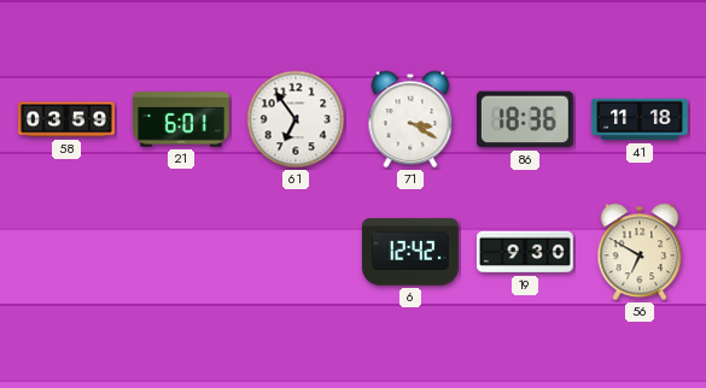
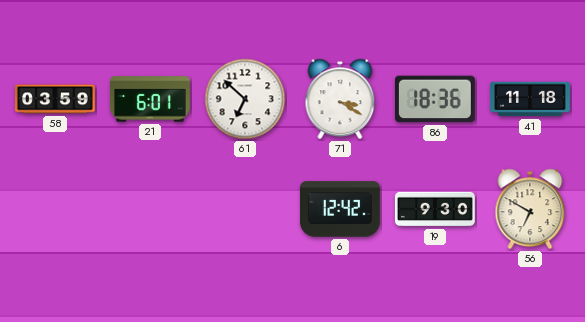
61: 6:54 -> 6:52
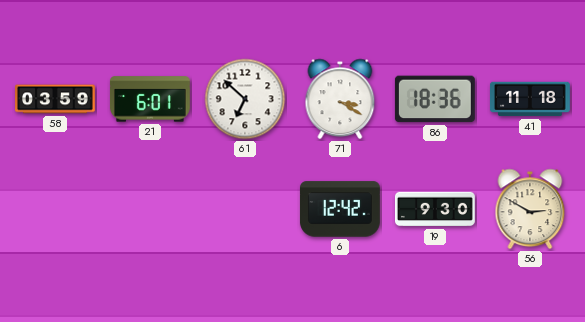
56: 6:50 -> 2:50
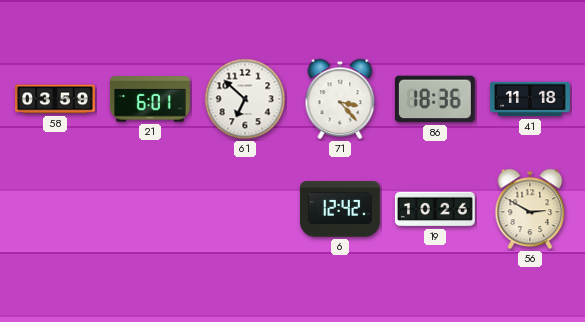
71: 3:20 -> 3:23
19: 9:30 -> 10:26
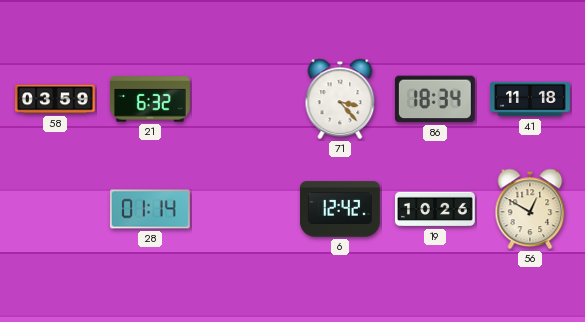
21: 6:01 -> 6:32
61: 6:52 -> none
86: 18:36 -> 18:34
28: none -> 01:14
56: 2:50 -> 12:50
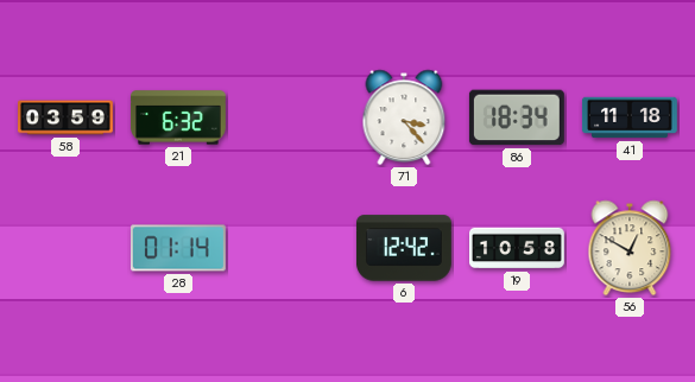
19: 10:26 -> 10:58
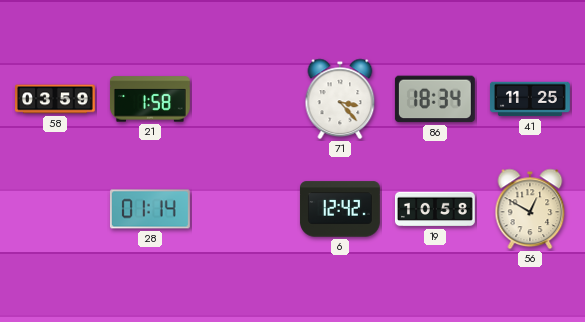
21: 6:32 -> 1:58
41: 11:18 -> 11:25
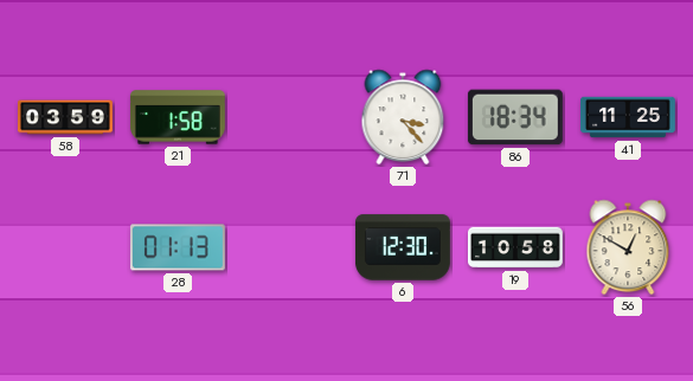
28: 01:14 -> 01:13
6: 12:42 -> 12:30
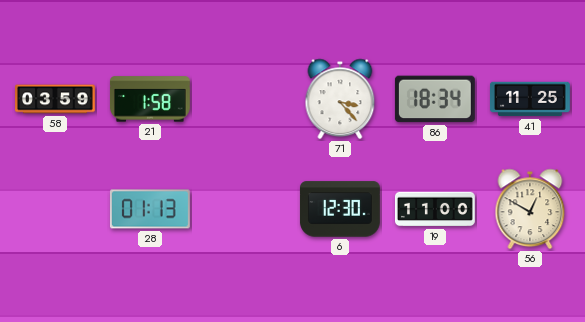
19: 10:58 -> 11:00
